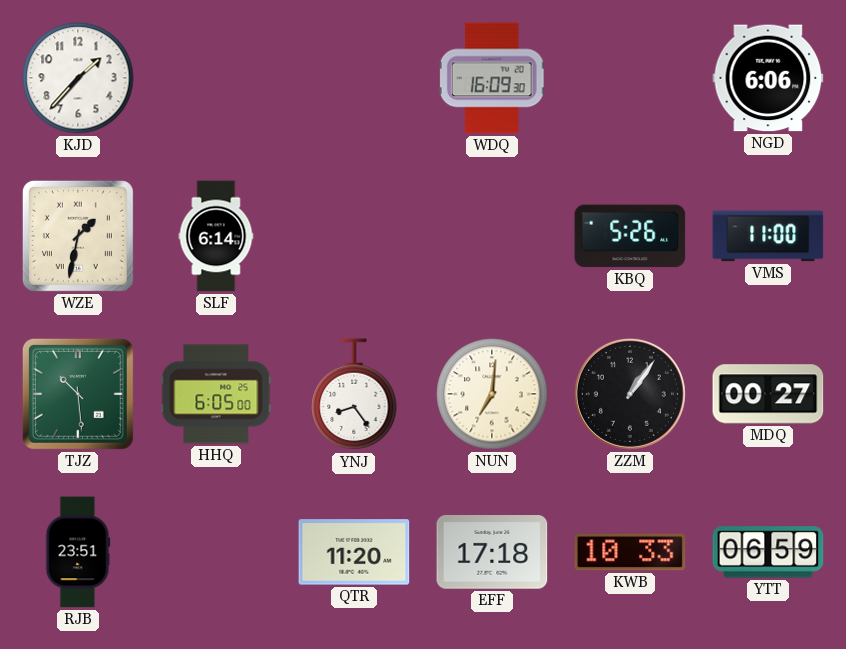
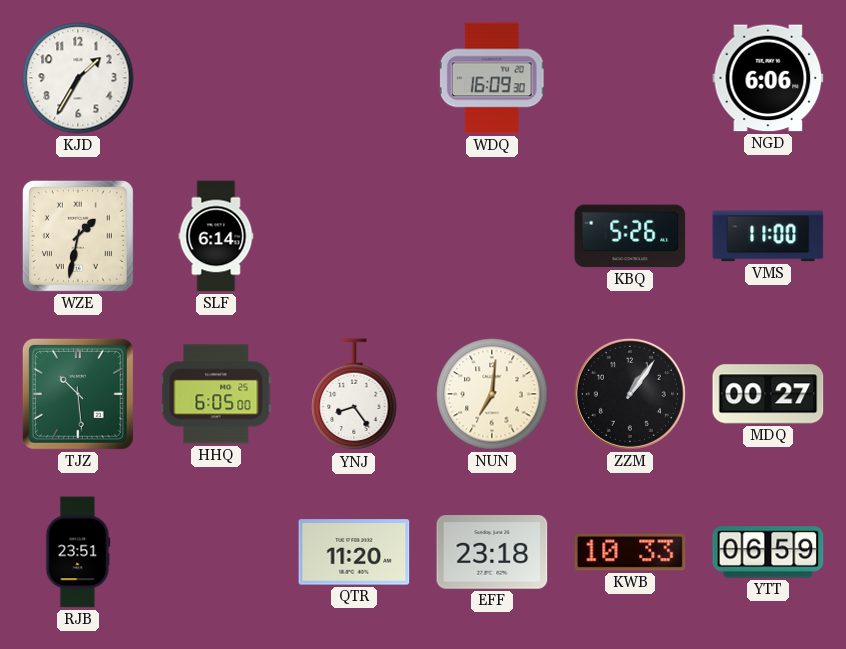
KJD: 1:37 -> 1:35
EFF: 17:18 -> 23:18
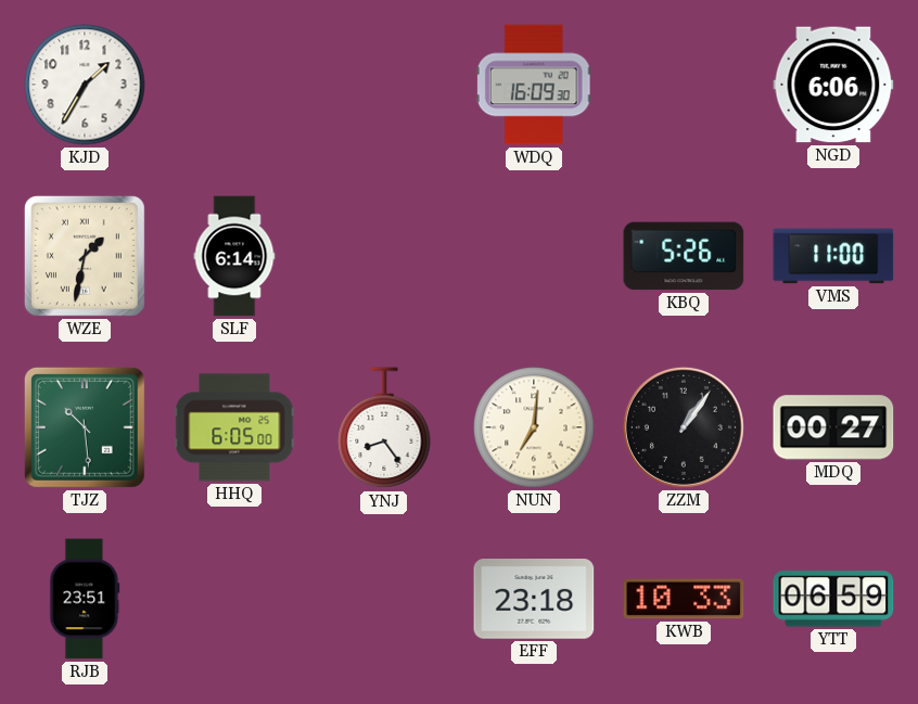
QTR: 11:20 -> none
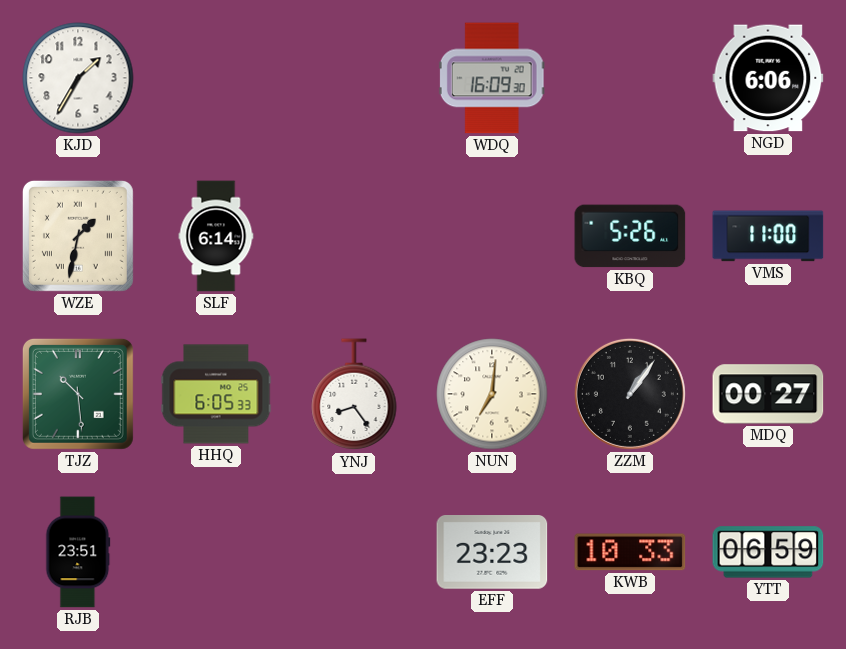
HHQ: 6:05:00 -> 6:05:33
EFF: 23:18 -> 23:23
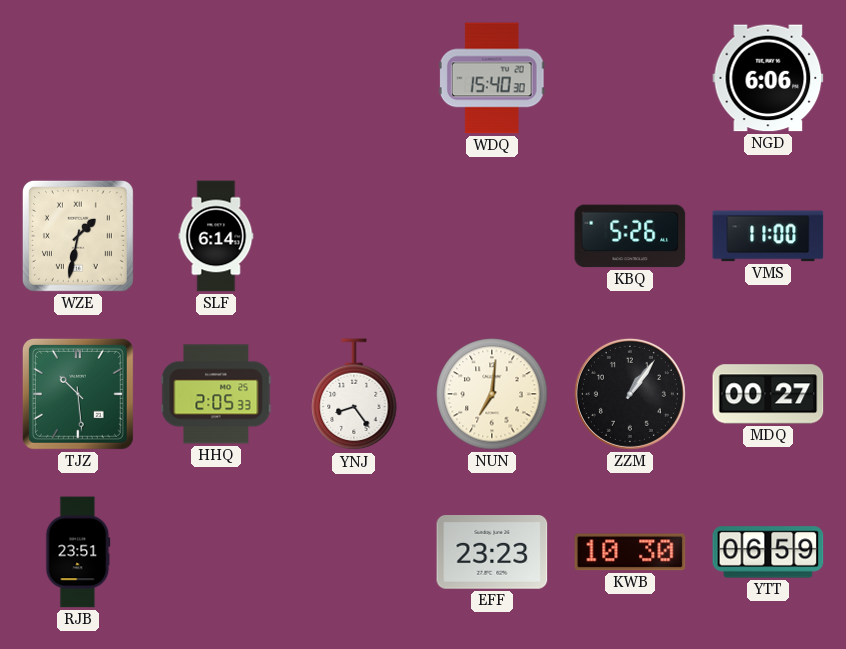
KJD: 1:35 -> none
WDQ: 16:09 -> 15:40
HHQ: 6:05 -> 2:05
KWB: 10:33 -> 10:30
